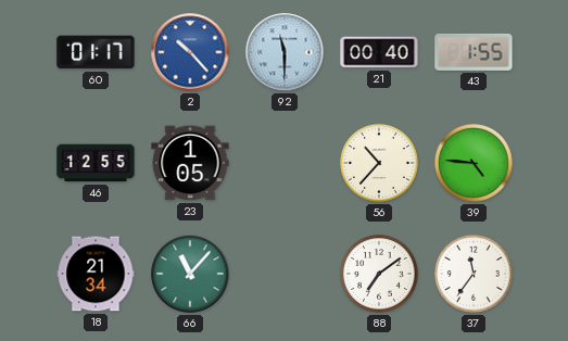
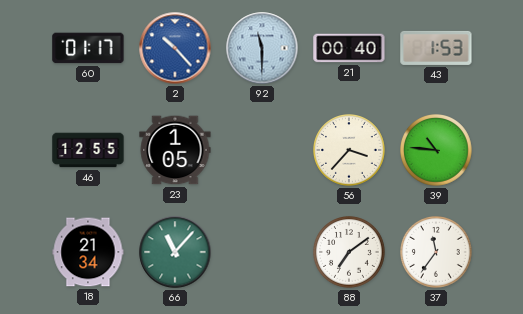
43: 1:55 -> 1:53
56: 10:37 -> 3:37
39: 4:46 -> 10:46
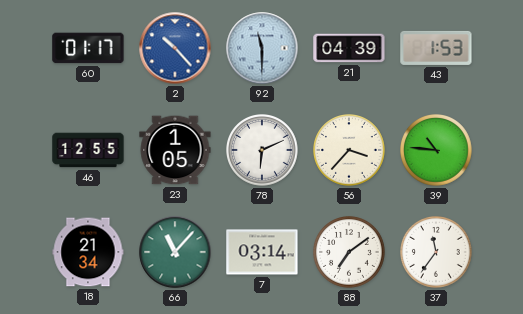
21: 00:40 -> 04:39
78: none -> 6:11
7: none -> 03:14
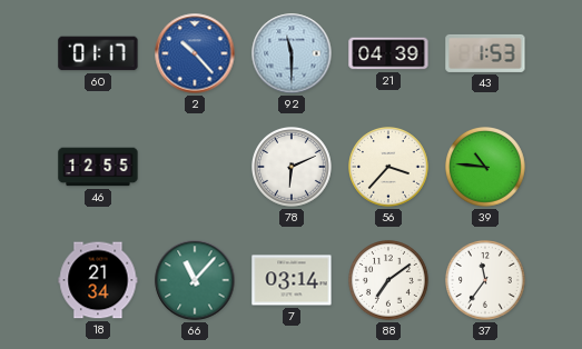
23: 1:05 -> none
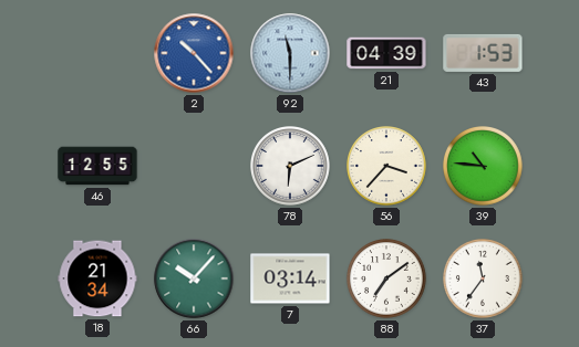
60: 01:17 -> none
66: 11:07 -> 10:07
